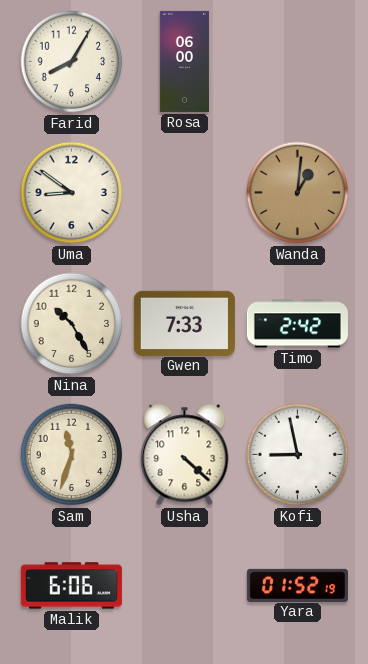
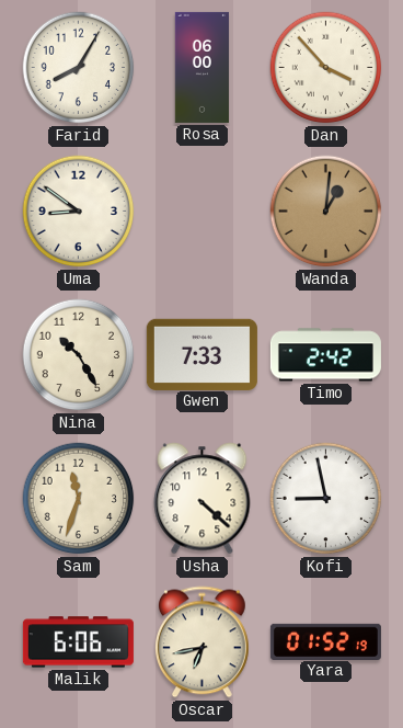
Dan: none -> 3:53
Oscar: none -> 6:43
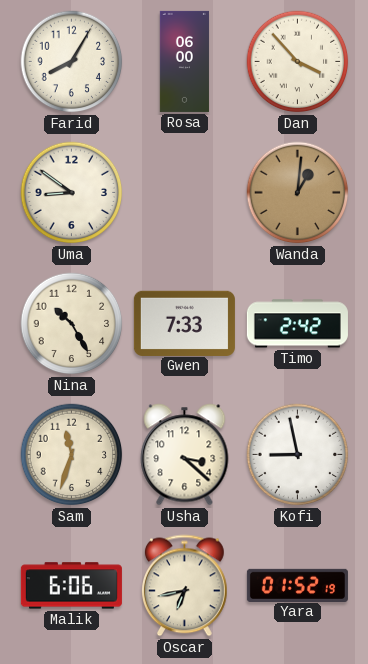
Usha: 4:22 -> 3:22
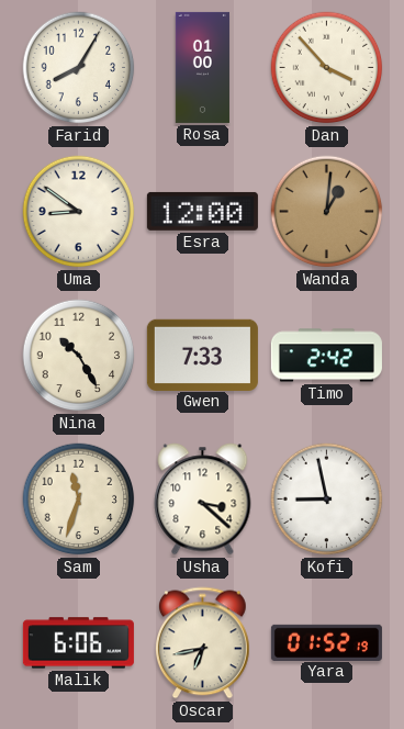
Rosa: 06:00 -> 01:00
Esra: none -> 12:00
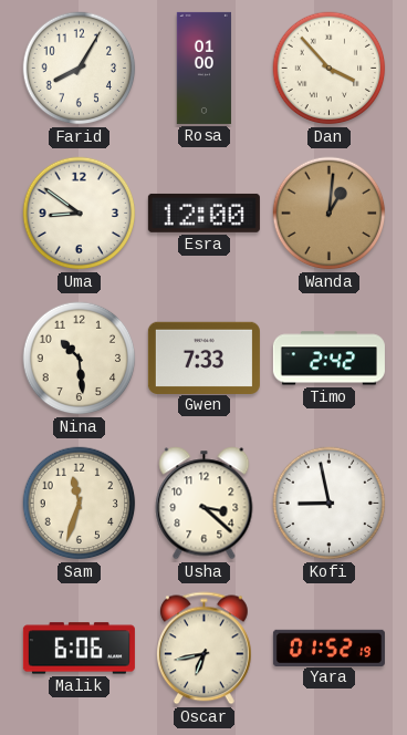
Nina: 10:25 -> 10:29
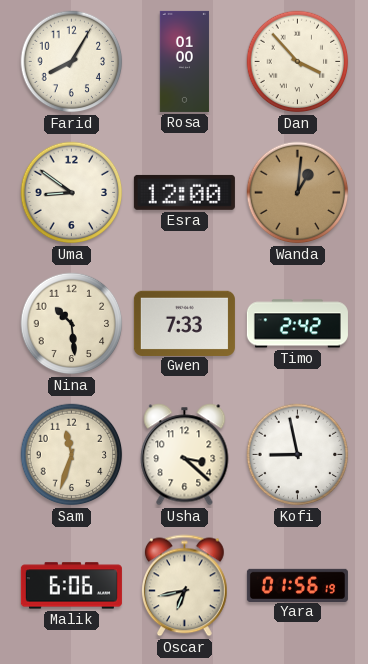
Yara: 01:52 -> 01:56
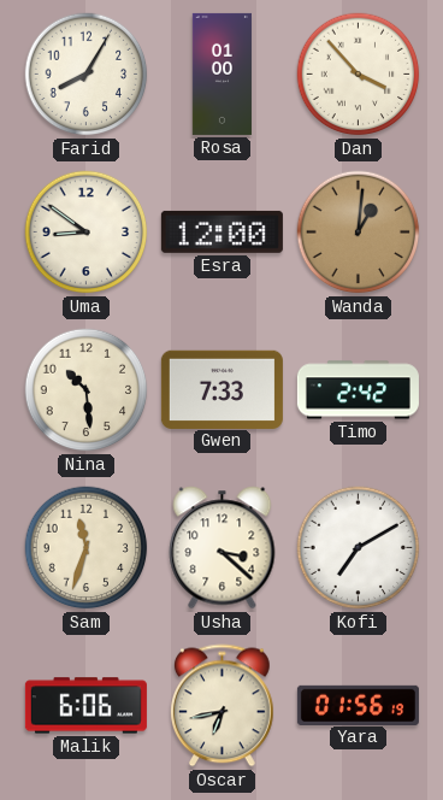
Kofi: 8:58 -> 7:10
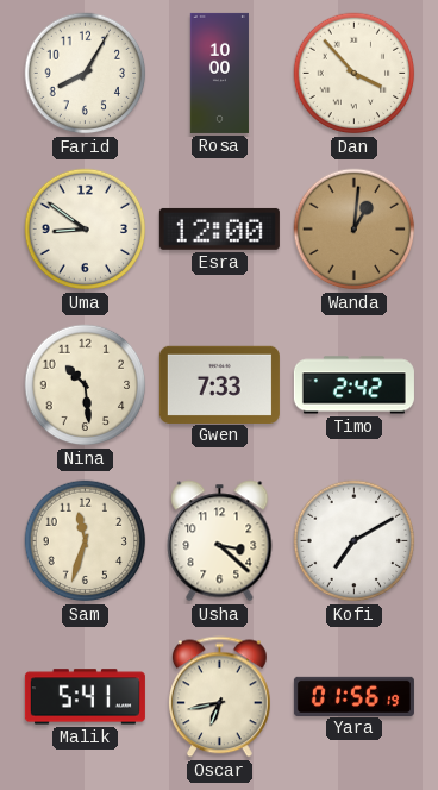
Rosa: 01:00 -> 10:00
Malik: 6:06 -> 5:41
